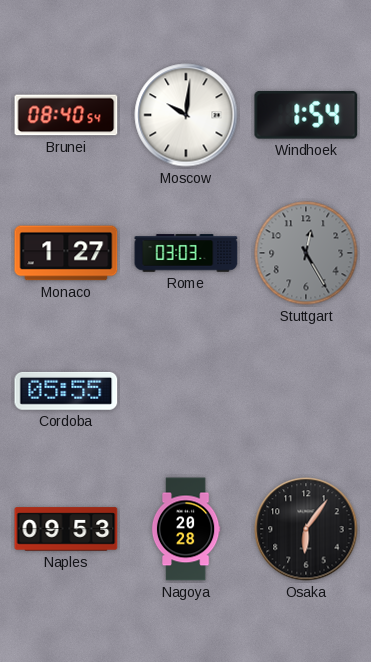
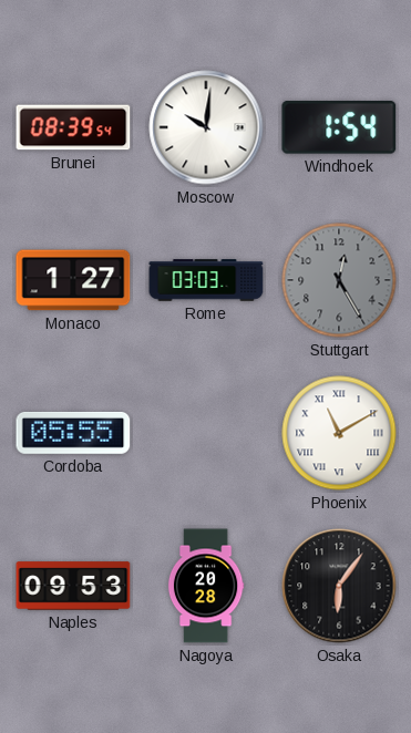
Brunei: 08:40 -> 08:39
Phoenix: none -> 11:10
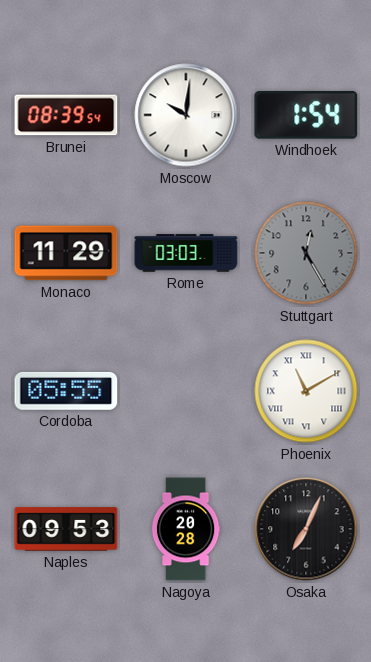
Monaco: 1:27 -> 11:29
Osaka: 6:06 -> 7:04
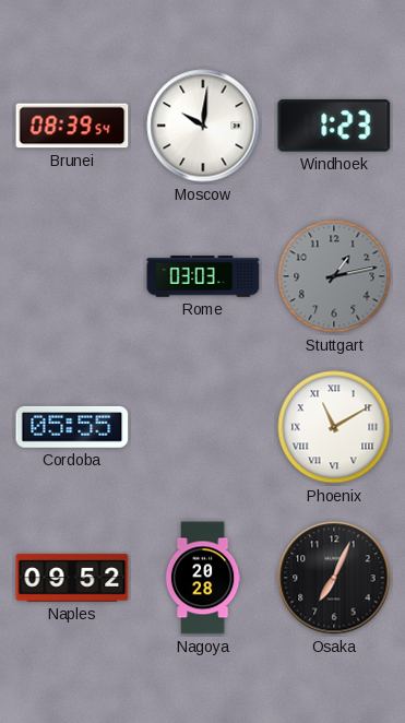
Windhoek: 1:54 -> 1:23
Monaco: 11:29 -> none
Stuttgart: 12:25 -> 1:13
Naples: 09:53 -> 09:52
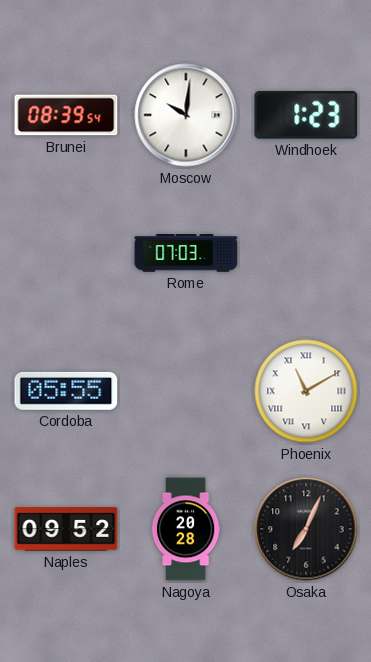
Rome: 03:03 -> 07:03
Stuttgart: 1:13 -> none
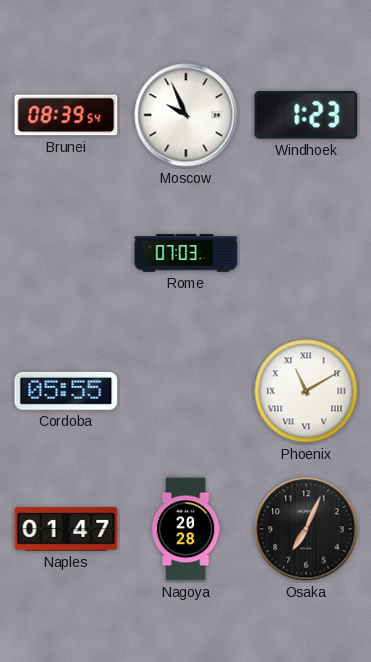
Moscow: 10:01 -> 9:56
Naples: 09:52 -> 01:47
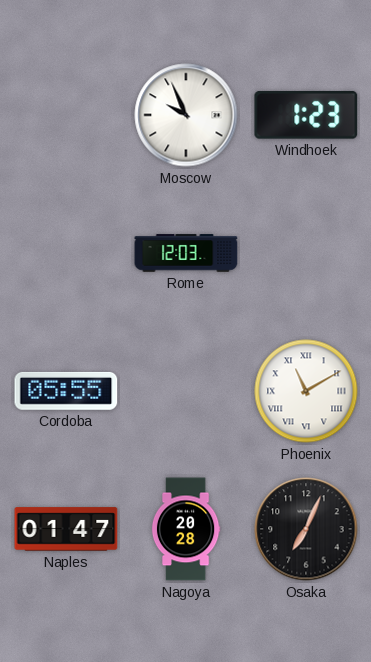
Brunei: 08:39 -> none
Rome: 07:03 -> 12:03
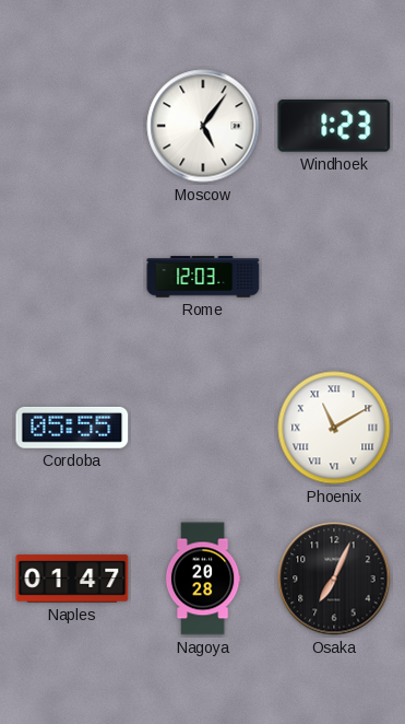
Moscow: 9:56 -> 5:06
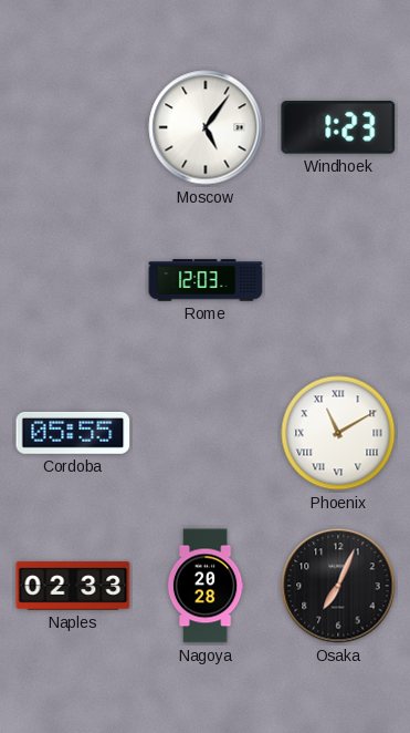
Naples: 01:47 -> 02:33
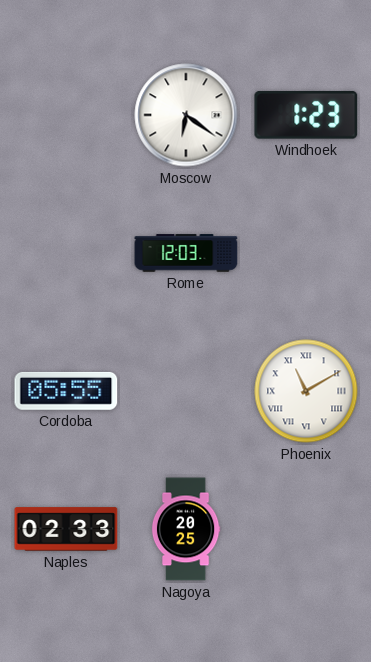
Moscow: 5:06 -> 6:21
Nagoya: 20:28 -> 20:25
Osaka: 7:04 -> none
